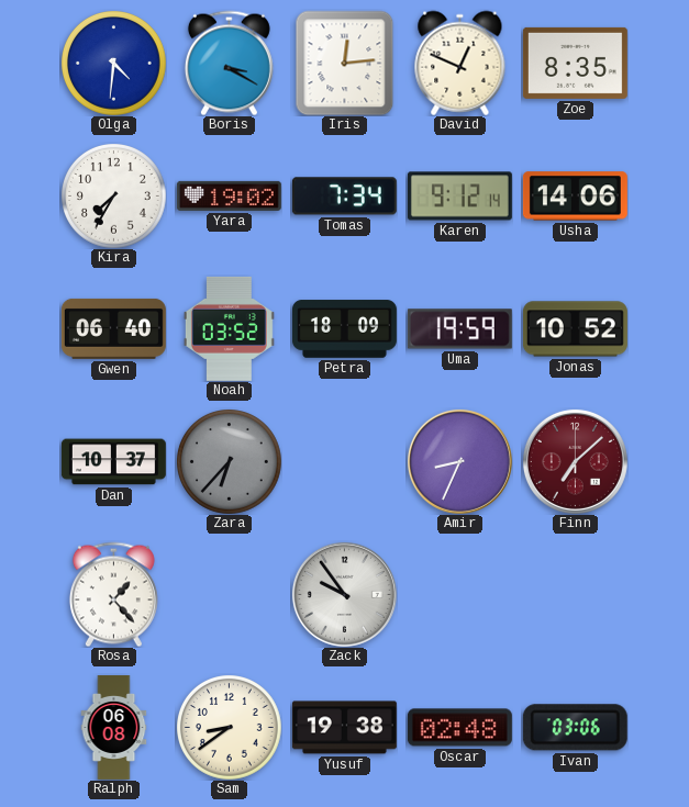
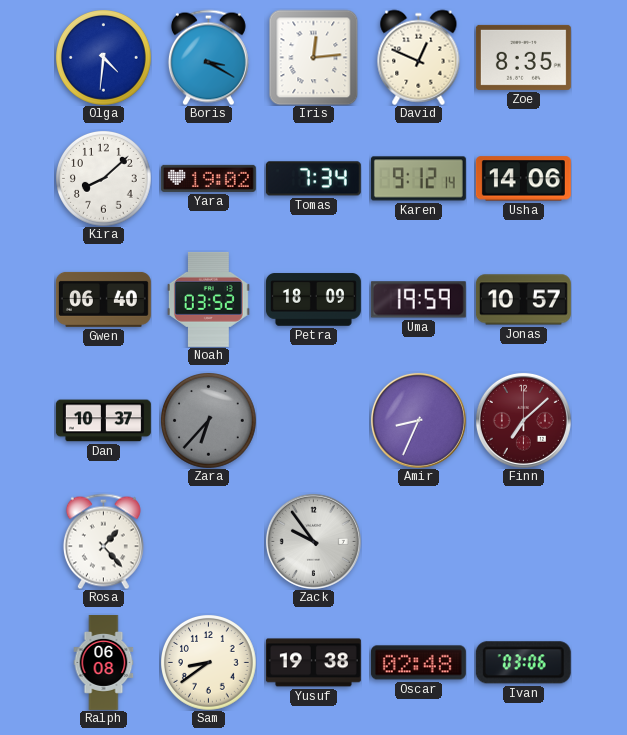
Kira: 7:35 -> 8:08
Jonas: 10:52 -> 10:57
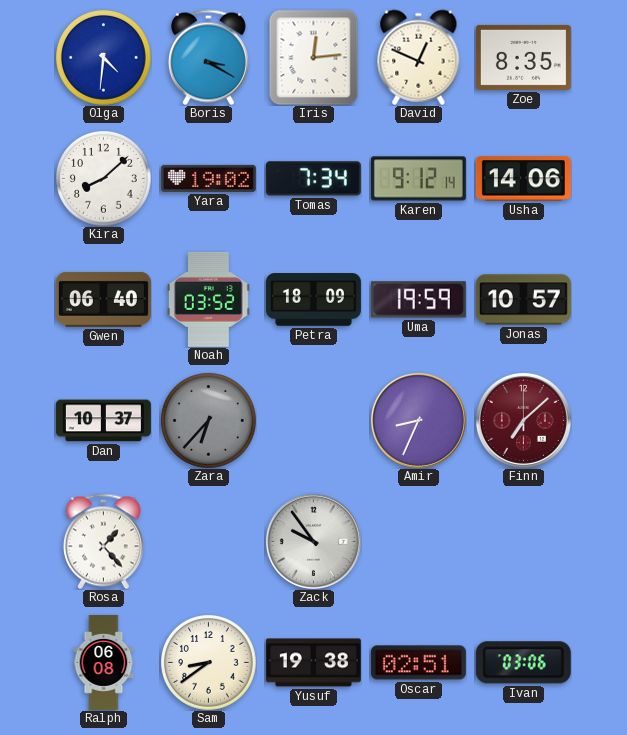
Oscar: 02:48 -> 02:51
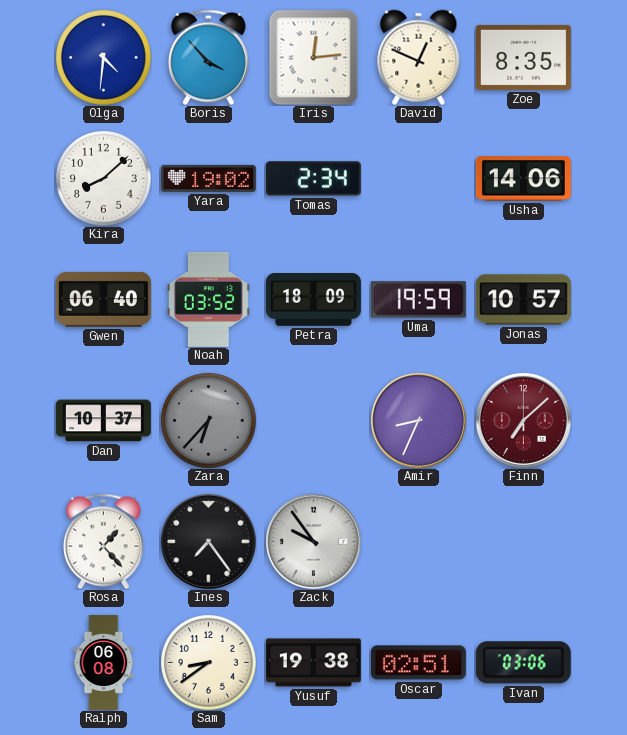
Boris: 3:20 -> 3:53
Tomas: 7:34 -> 2:34
Karen: 9:12 -> none
Ines: none -> 7:24
